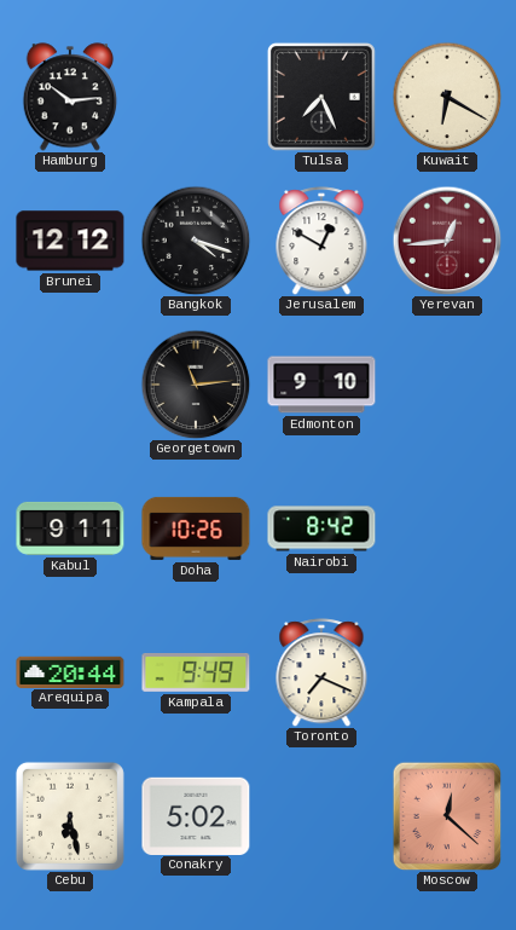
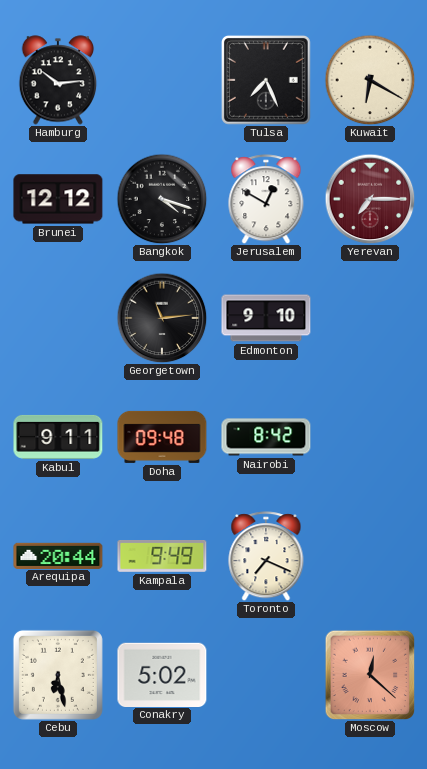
Yerevan: 12:44 -> 7:15
Doha: 10:26 -> 09:48
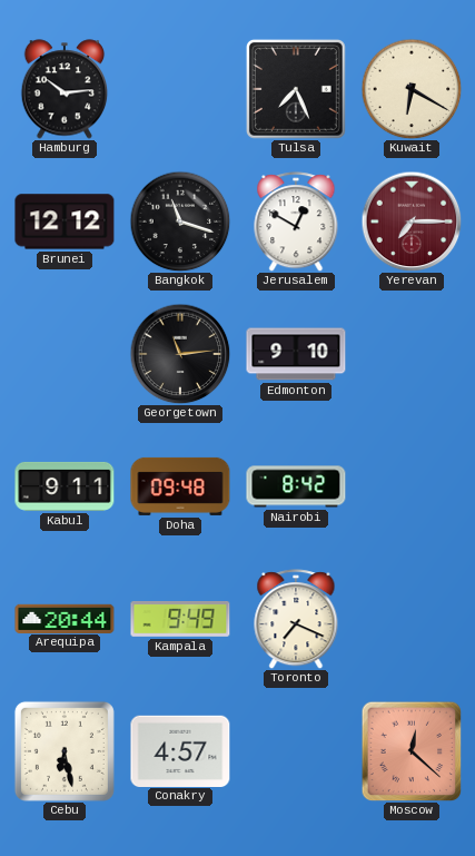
Bangkok: 4:18 -> 11:18
Conakry: 5:02 -> 4:57
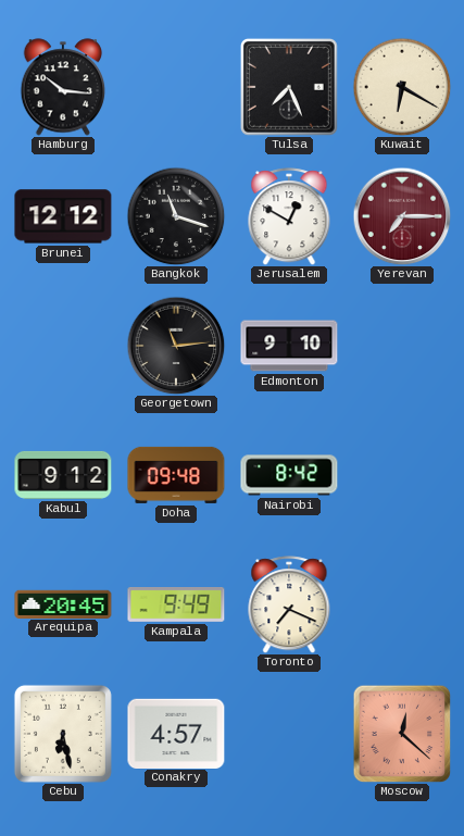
Hamburg: 10:14 -> 10:16
Kabul: 9:11 -> 9:12
Arequipa: 20:44 -> 20:45
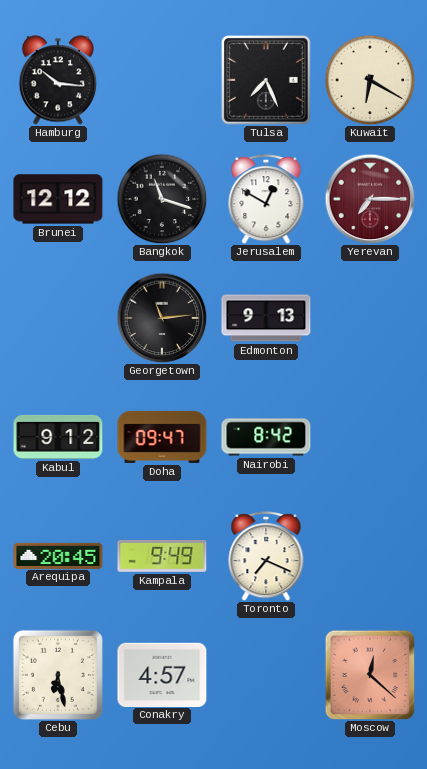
Edmonton: 9:10 -> 9:13
Doha: 09:48 -> 09:47
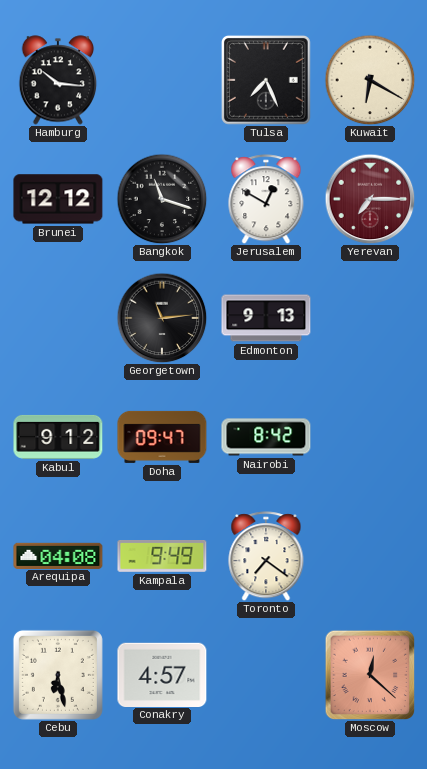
Arequipa: 20:45 -> 04:08
Toronto: 7:19 -> 7:21
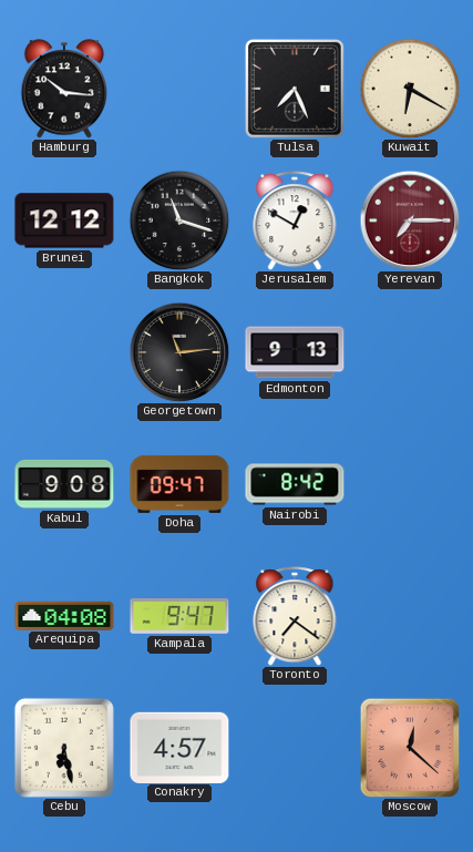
Kabul: 9:12 -> 9:08
Kampala: 9:49 -> 9:47
